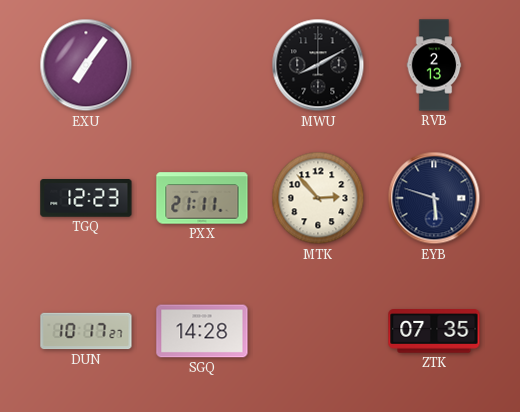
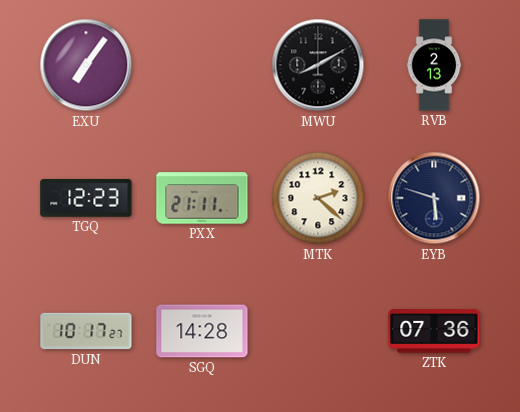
MTK: 2:53 -> 2:22
ZTK: 07:35 -> 07:36
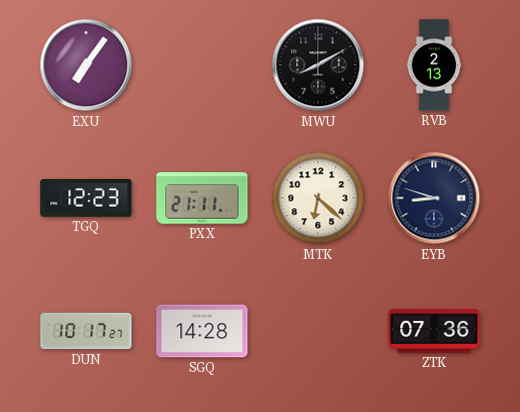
MTK: 2:22 -> 6:22
EYB: 5:48 -> 8:48
